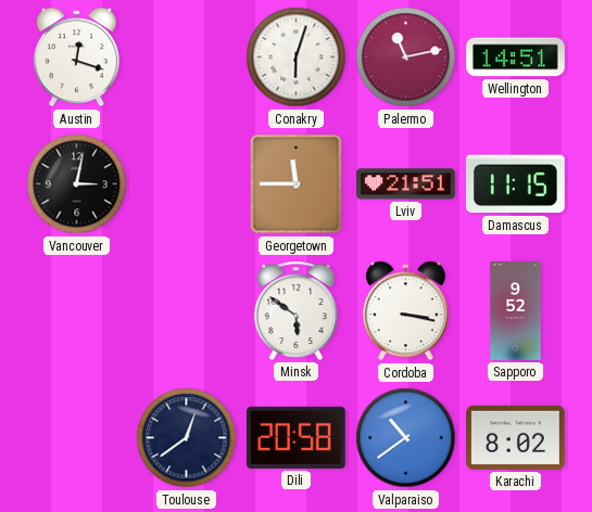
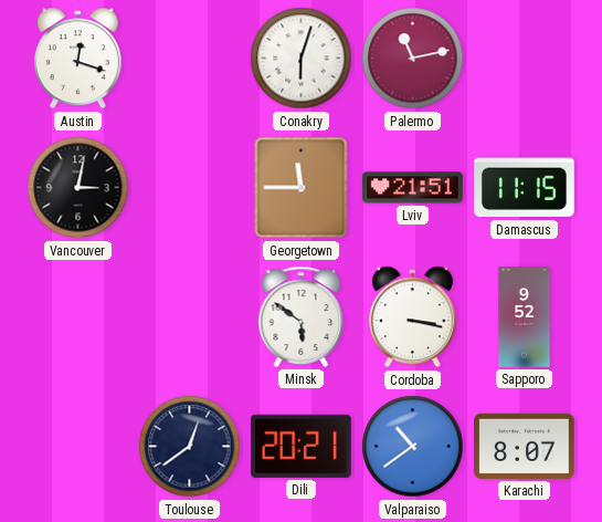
Wellington: 14:51 -> none
Dili: 20:58 -> 20:21
Karachi: 8:02 -> 8:07
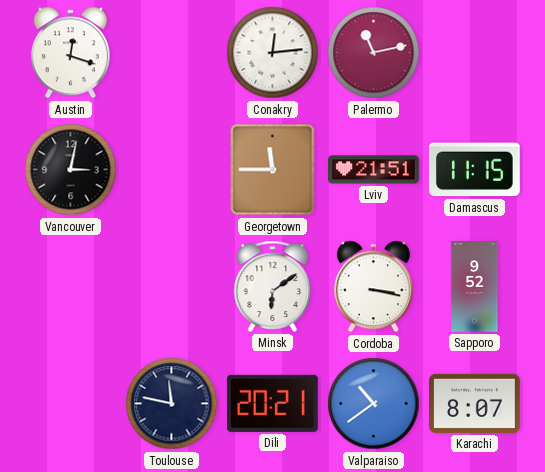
Conakry: 6:03 -> 12:14
Minsk: 5:51 -> 6:09
Toulouse: 12:39 -> 11:47
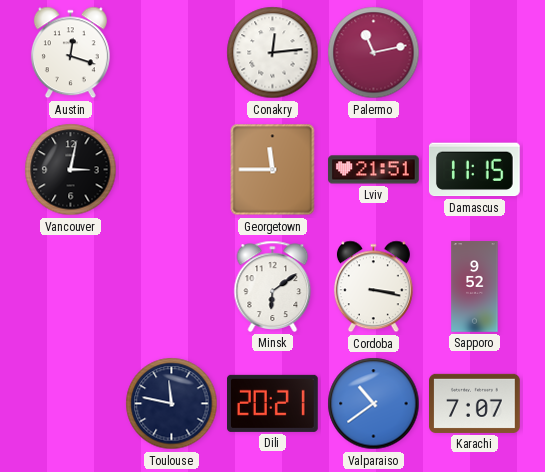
Karachi: 8:07 -> 7:07
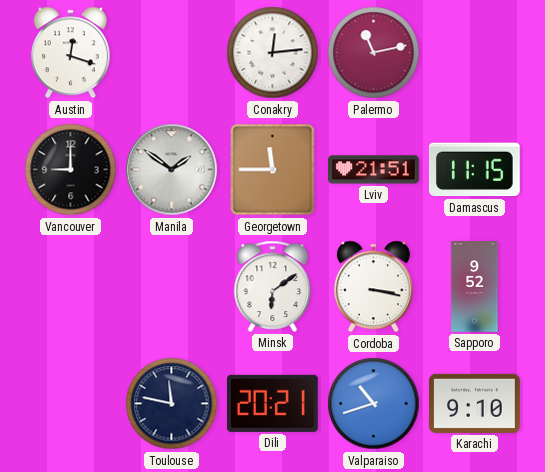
Vancouver: 3:02 -> 9:00
Manila: none -> 1:51
Valparaiso: 10:39 -> 10:42
Karachi: 7:07 -> 9:10
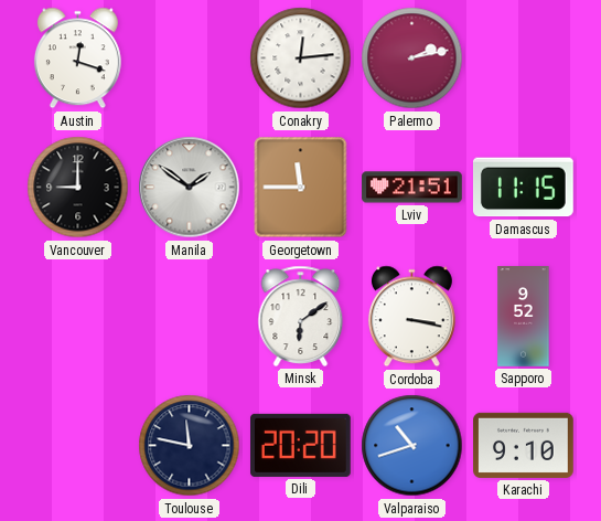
Palermo: 11:13 -> 2:13
Dili: 20:21 -> 20:20
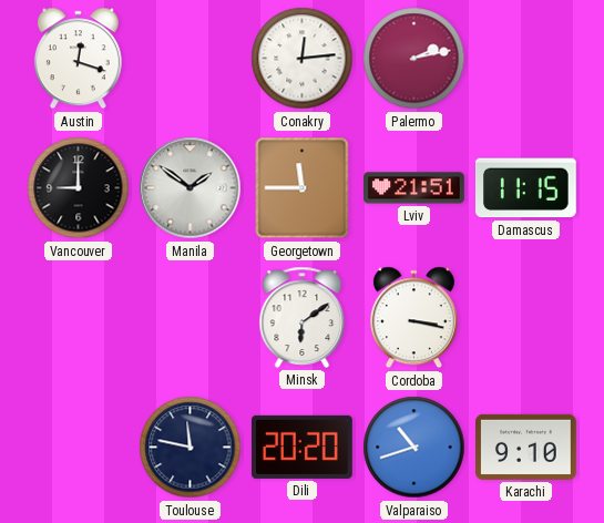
Sapporo: 9:52 -> none
